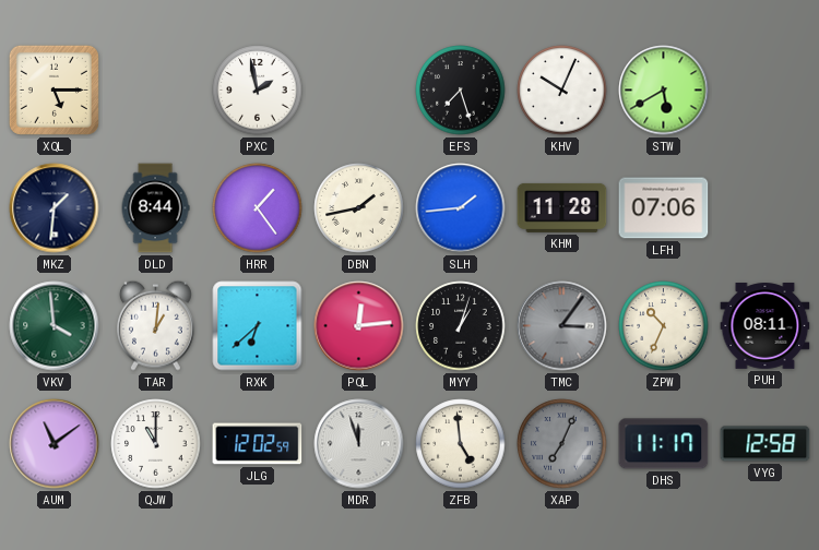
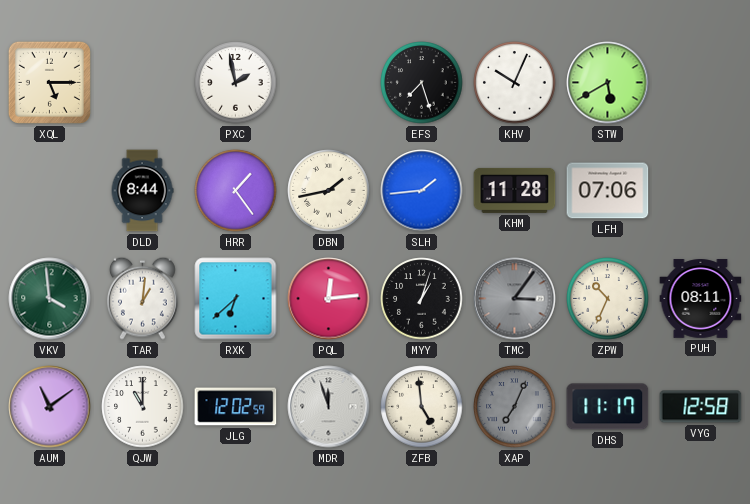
MKZ: 1:31 -> none
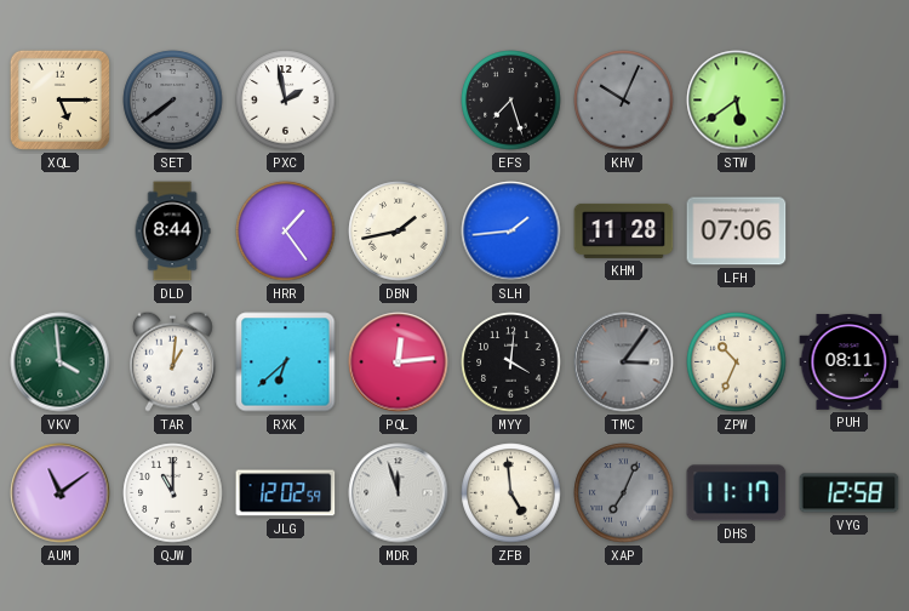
SET: none -> 7:39
KHV dial: white -> grey
STW: 5:40 -> 5:39
MYY: 1:03 -> 4:01
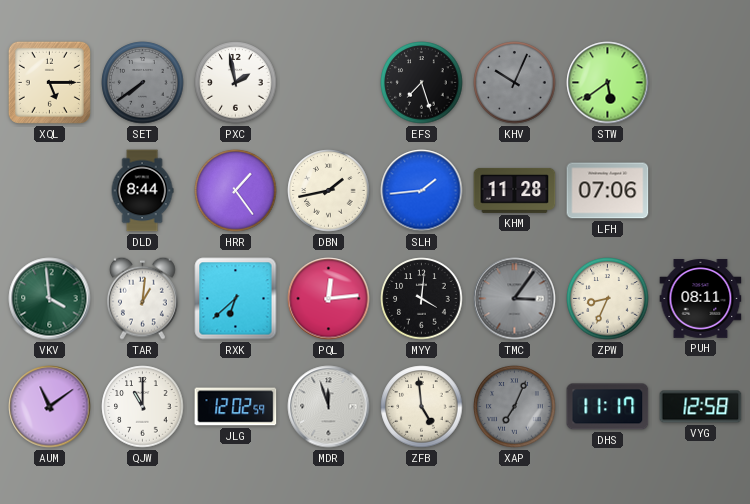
ZPW: 10:34 -> 8:34
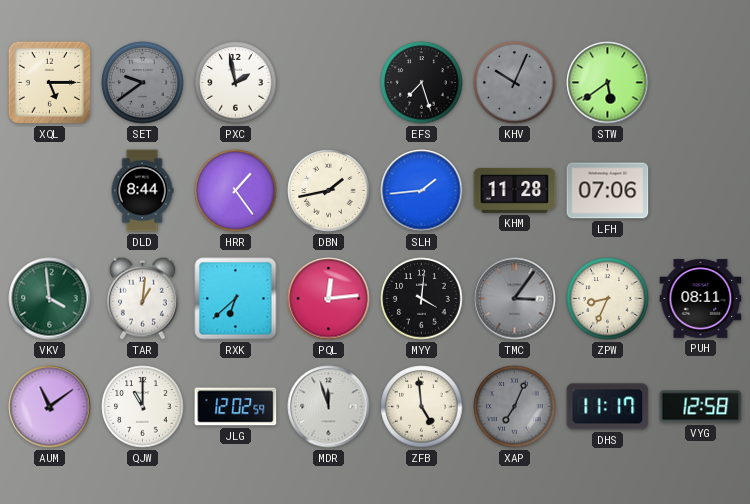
SET: 7:39 -> 9:39
